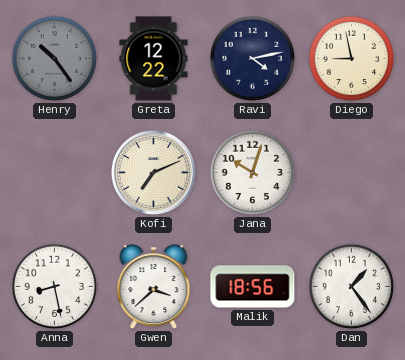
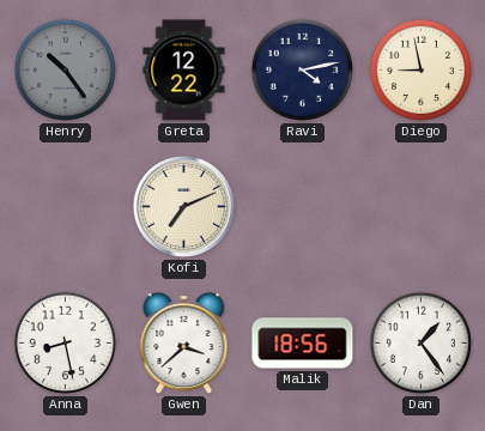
Jana: 10:03 -> none
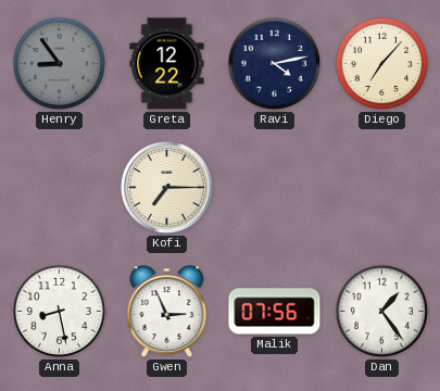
Henry: 10:24 -> 8:54
Diego: 8:58 -> 7:07
Kofi: 7:11 -> 7:15
Gwen: 3:38 -> 2:56
Malik: 18:56 -> 07:56
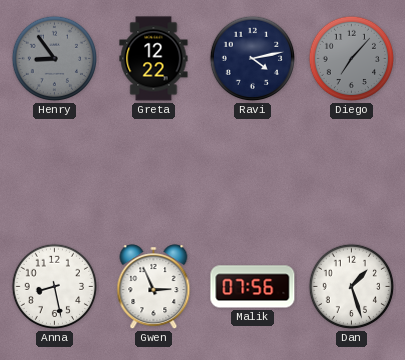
Diego dial: cream -> grey
Kofi: 7:15 -> none
Dan: 1:24 -> 1:27
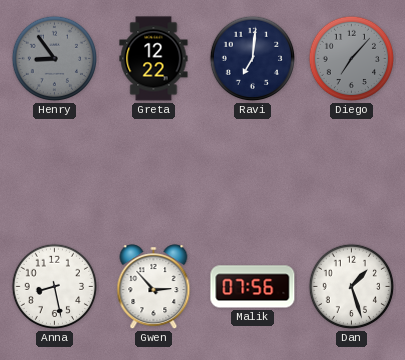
Ravi: 4:13 -> 7:01
Gwen: 2:56 -> 2:53
